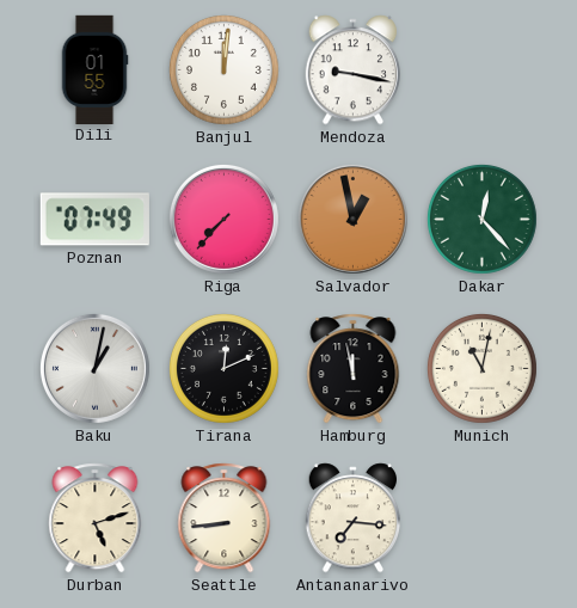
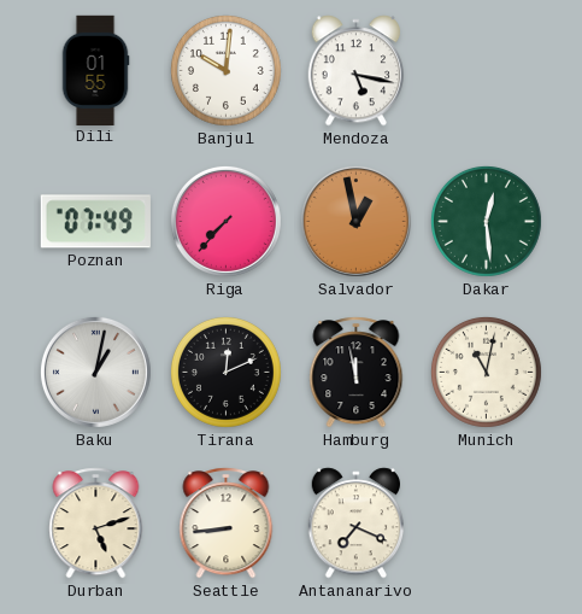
Banjul: 12:01 -> 10:01
Mendoza: 9:17 -> 5:17
Dakar: 12:23 -> 12:29
Antananarivo: 7:16 -> 7:19
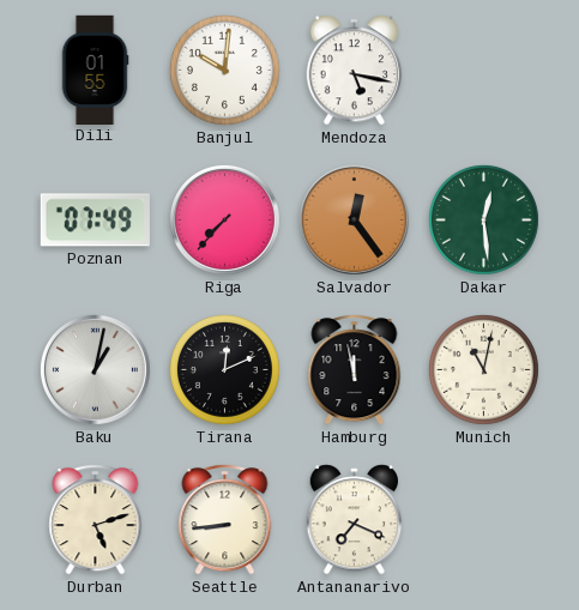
Salvador: 12:58 -> 12:24
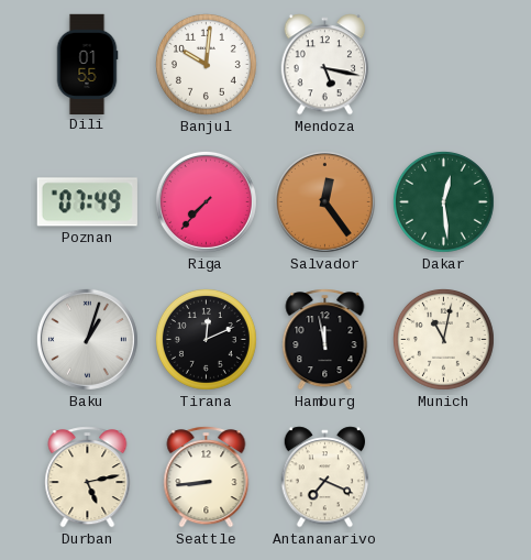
Baku: 1:02 -> 1:03
Durban: 5:12 -> 5:13
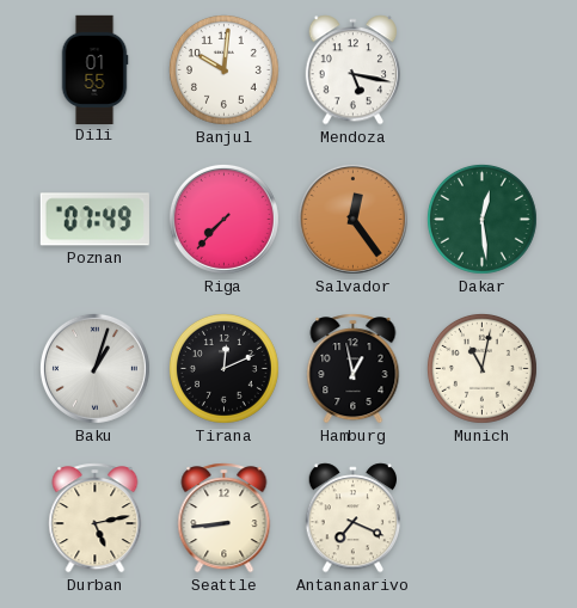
Hamburg: 11:58 -> 12:58
